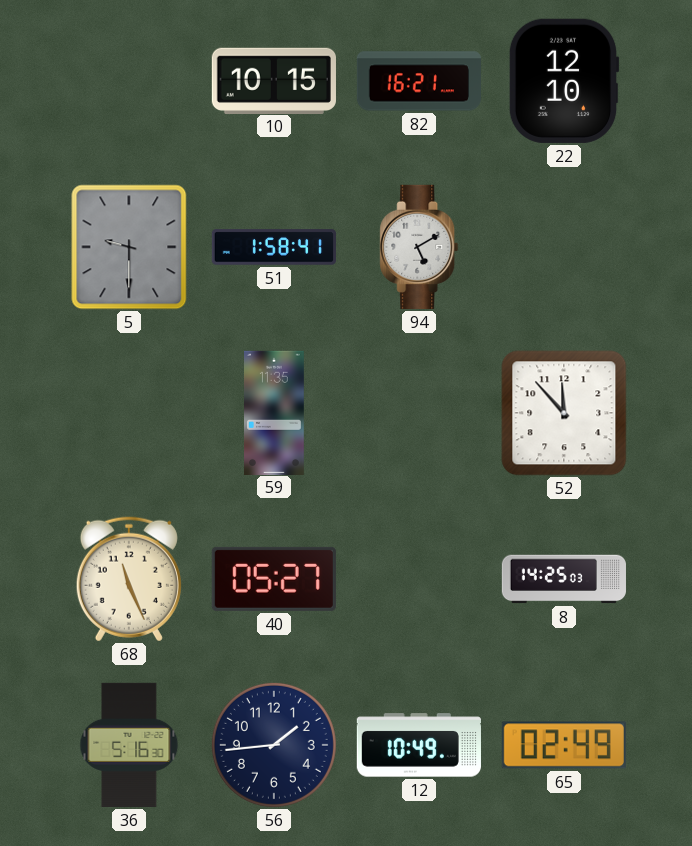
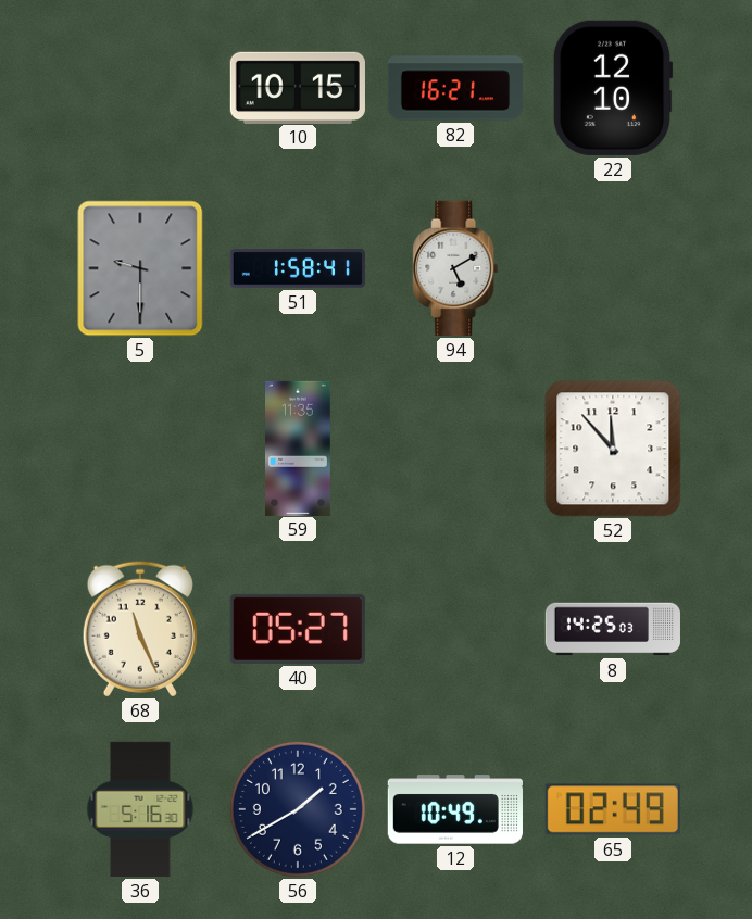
56: 1:44 -> 1:40
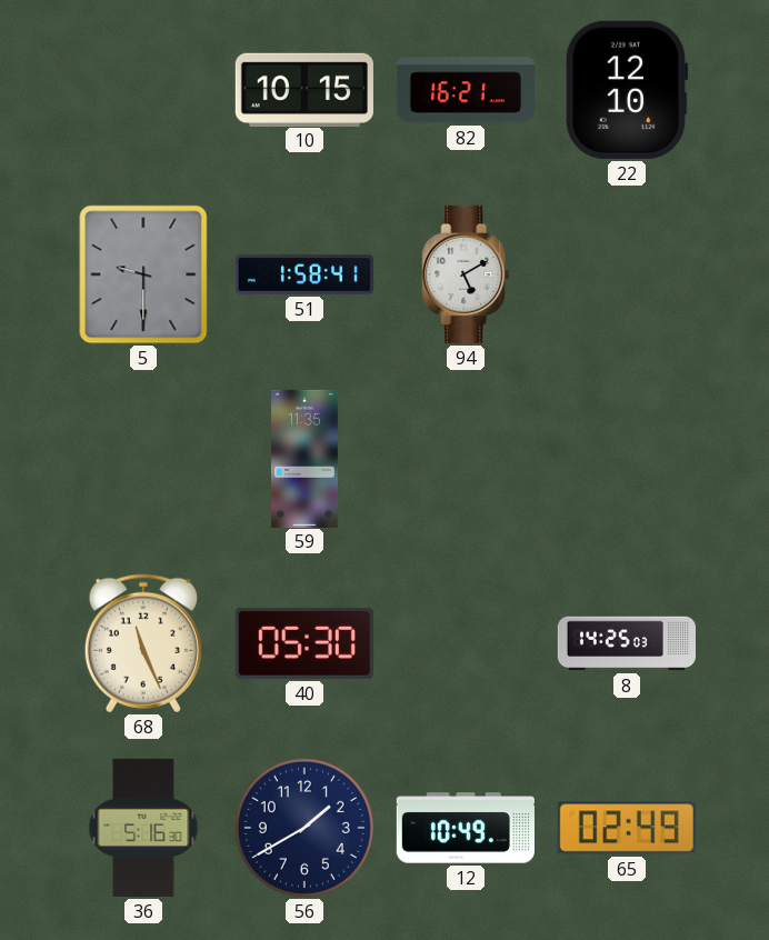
52: 11:53 -> none
40: 05:27 -> 05:30
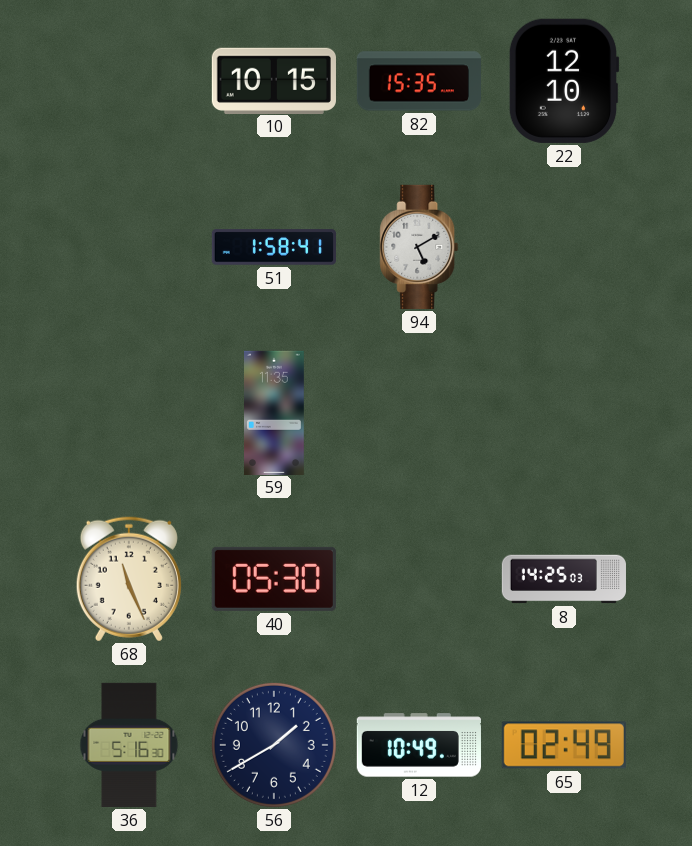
82: 16:21 -> 15:35
5: 9:30 -> none
